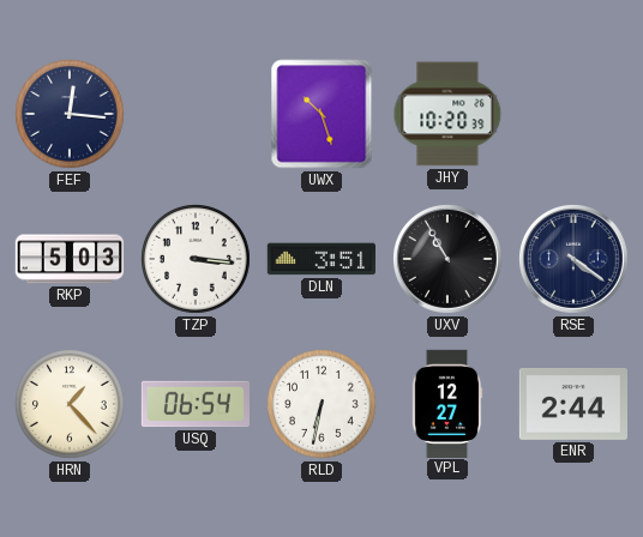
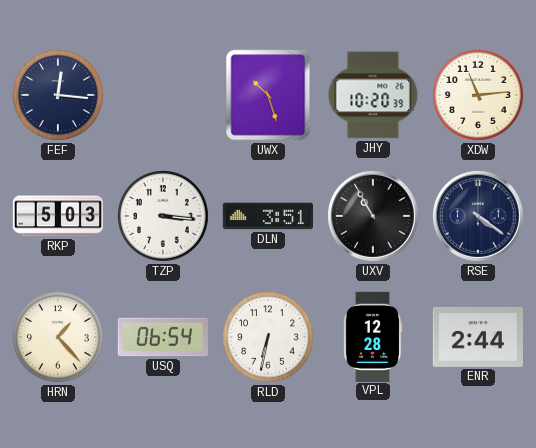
XDW: none -> 11:14
VPL: 12:27 -> 12:28
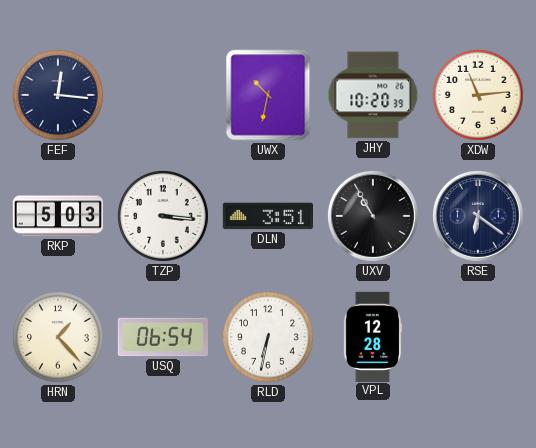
UWX: 10:27 -> 10:32
RSE: 4:21 -> 6:21
ENR: 2:44 -> none
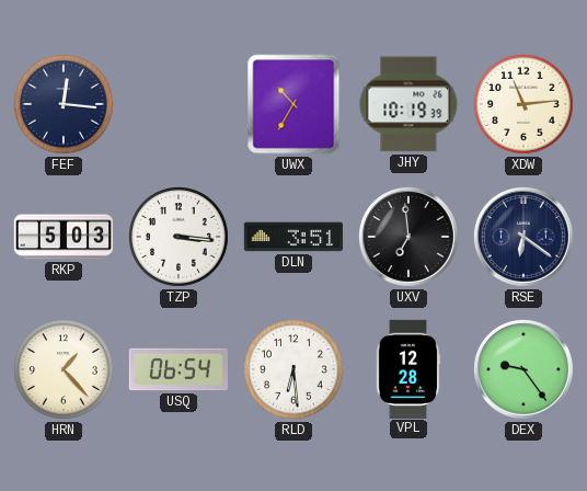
UWX: 10:32 -> 10:35
JHY: 10:20 -> 10:19
UXV: 10:55 -> 6:59
RLD: 6:32 -> 6:29
DEX: none -> 9:24
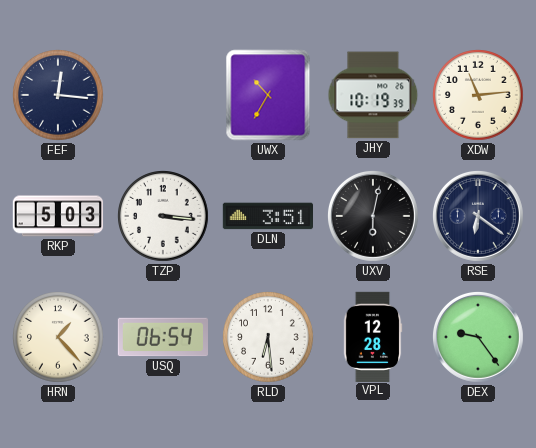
UXV: 6:59 -> 6:02
